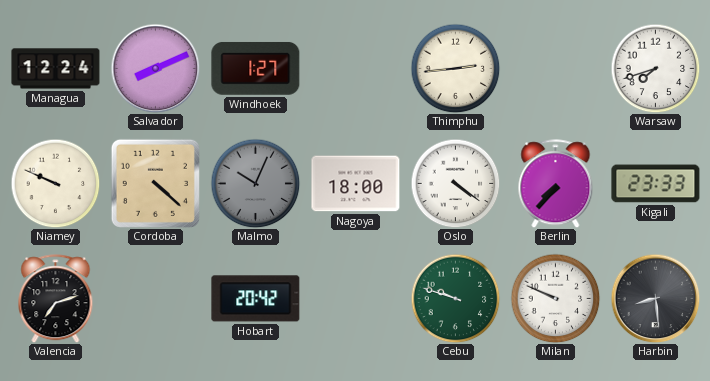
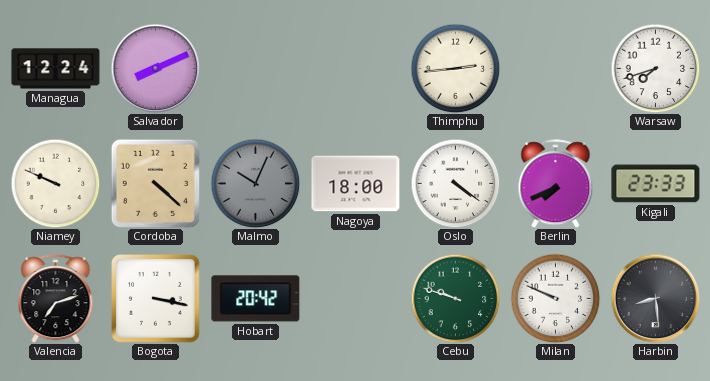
Windhoek: 1:27 -> none
Berlin: 7:37 -> 7:41
Bogota: none -> 3:17
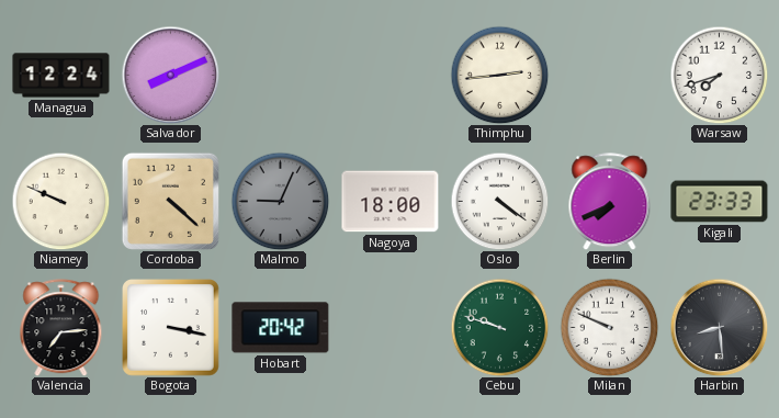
Malmo: 10:04 -> 9:04
Valencia: 7:12 -> 7:14
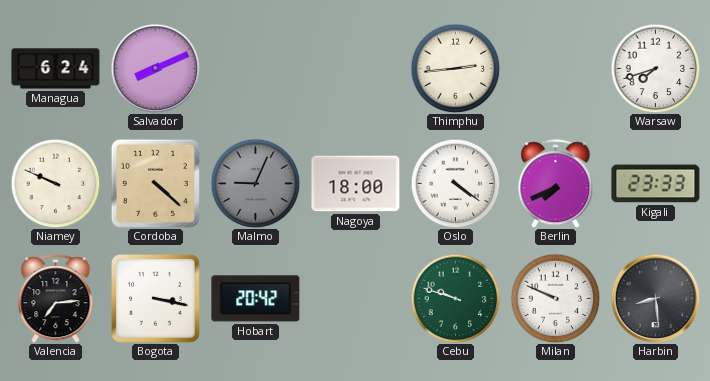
Managua: 12:24 -> 6:24
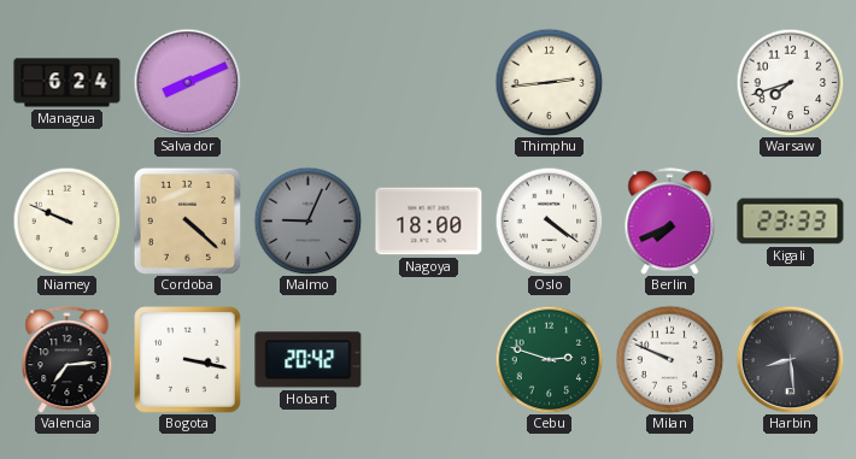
Cebu: 9:48 -> 2:48
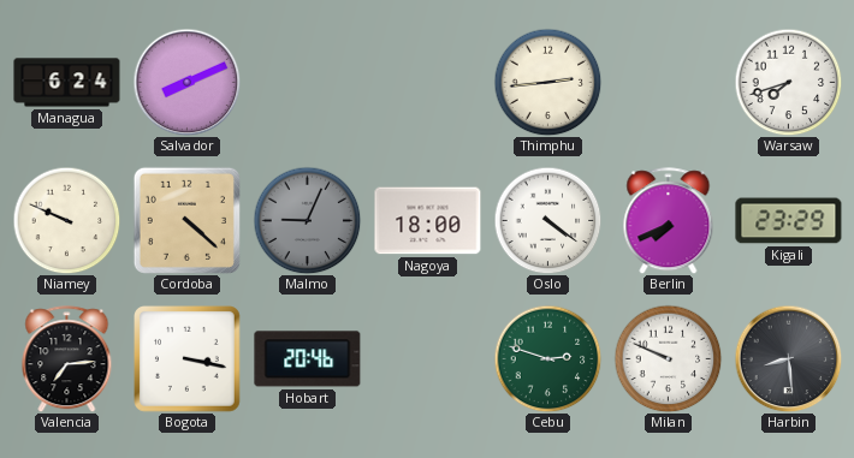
Kigali: 23:33 -> 23:29
Hobart: 20:42 -> 20:46
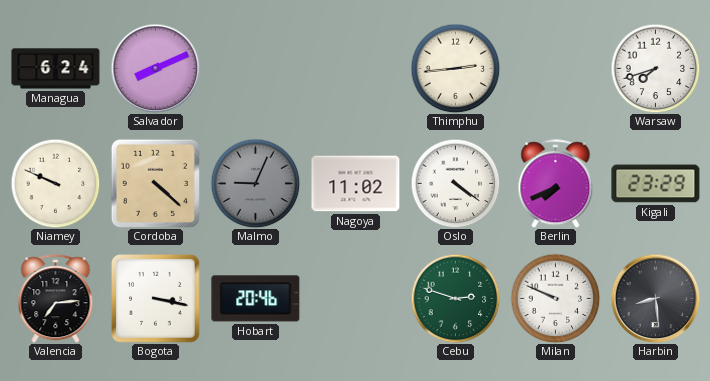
Nagoya: 18:00 -> 11:02
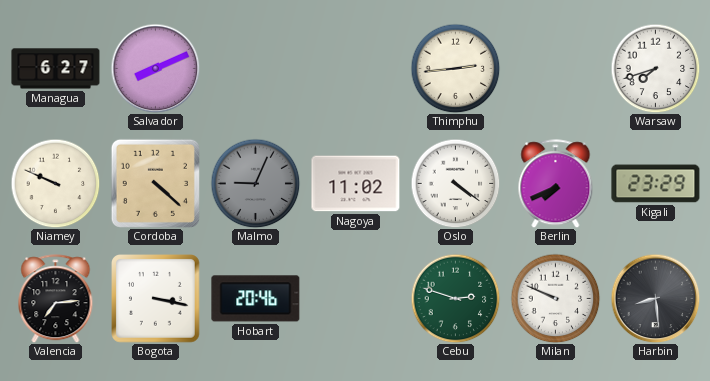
Managua: 6:24 -> 6:27
